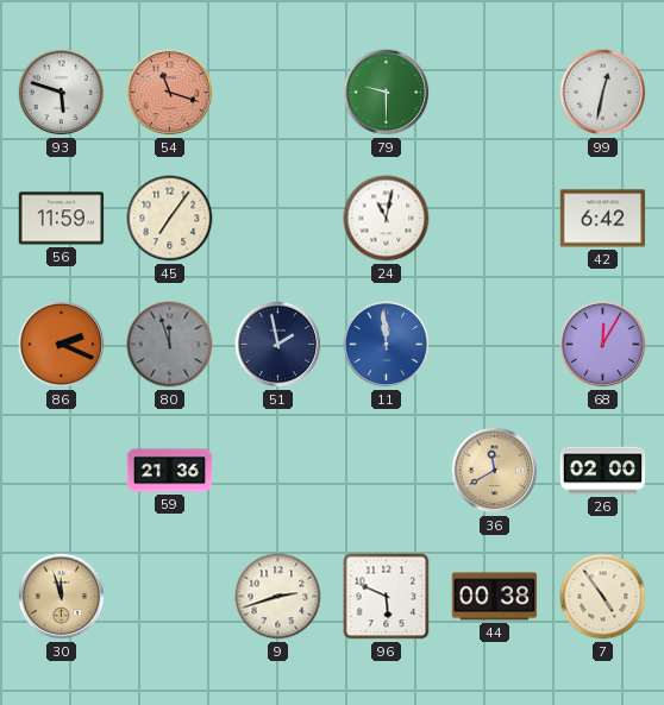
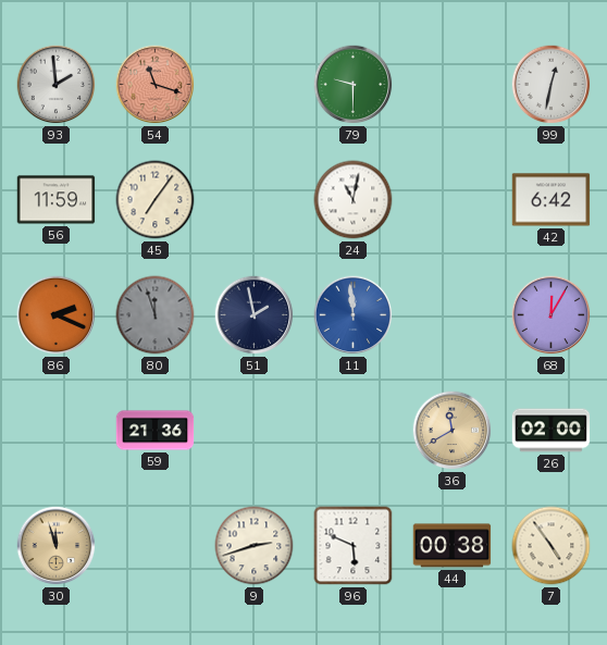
93: 5:48 -> 1:59
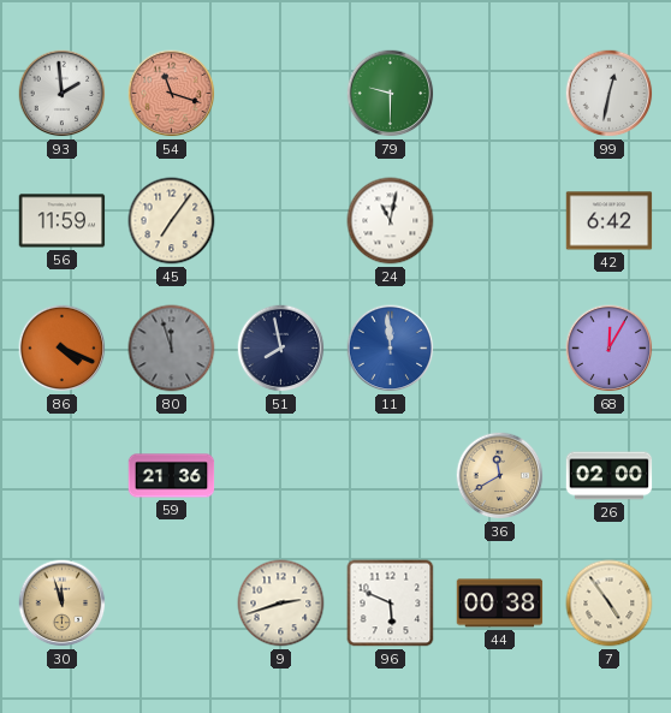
86: 2:19 -> 4:19
51: 1:58 -> 7:58
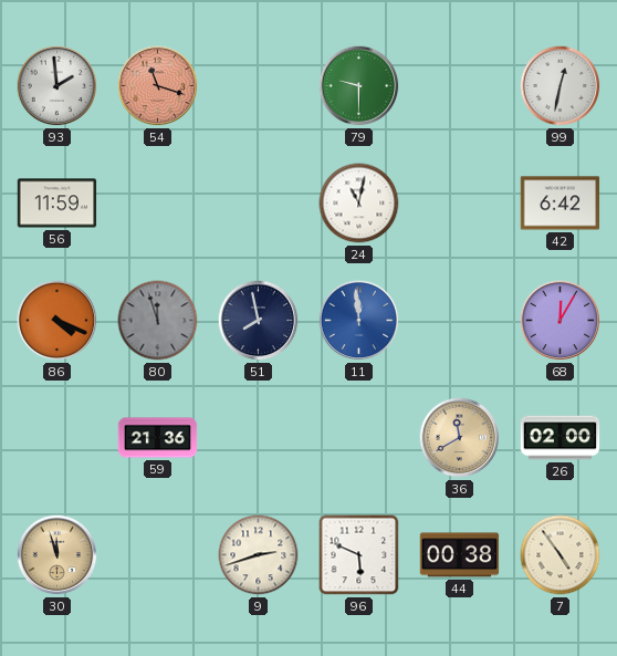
45: 7:06 -> none
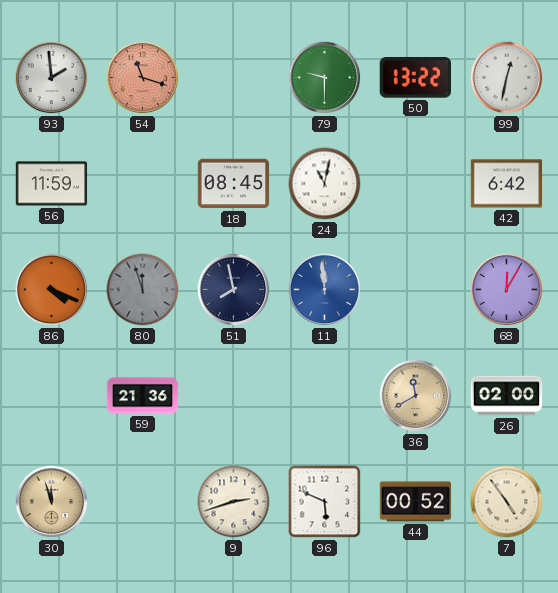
50: none -> 13:22
18: none -> 08:45
44: 00:38 -> 00:52
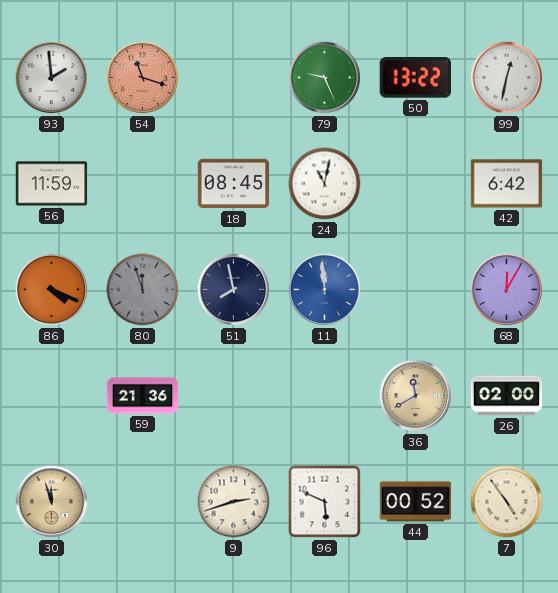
79: 9:30 -> 9:26
